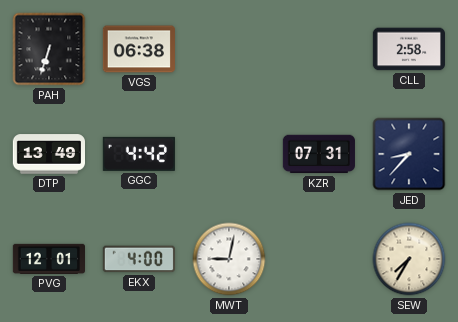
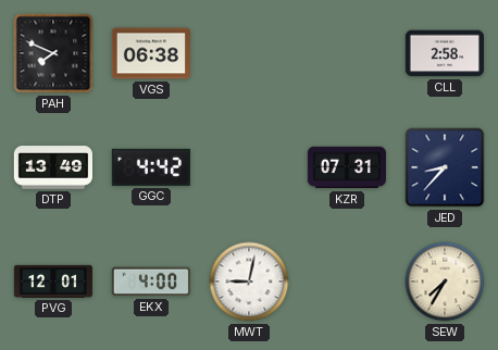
PAH: 6:33 -> 7:49
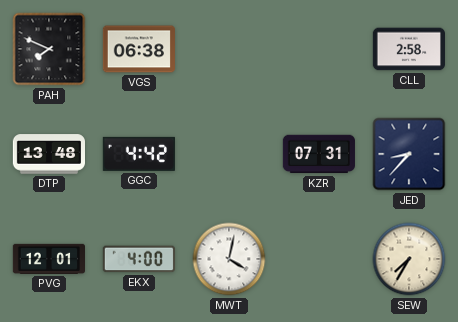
DTP: 13:49 -> 13:48
MWT: 9:02 -> 4:02
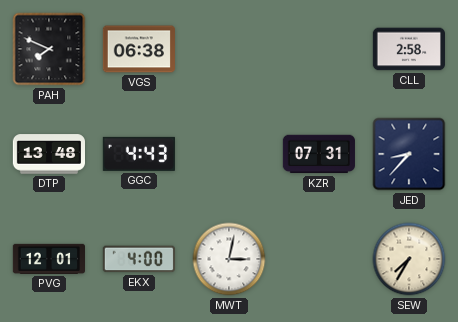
GGC: 4:42 -> 4:43
MWT: 4:02 -> 3:02
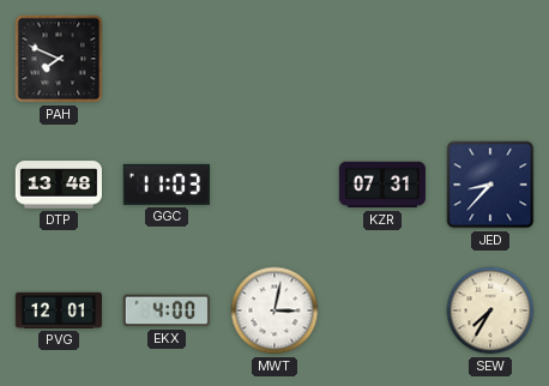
VGS: 06:38 -> none
CLL: 2:58 -> none
GGC: 4:43 -> 11:03
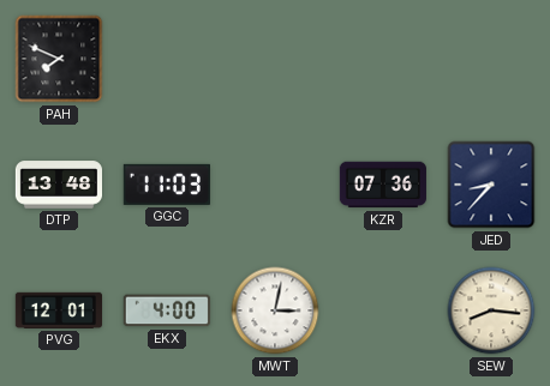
KZR: 07:31 -> 07:36
SEW: 7:35 -> 8:16
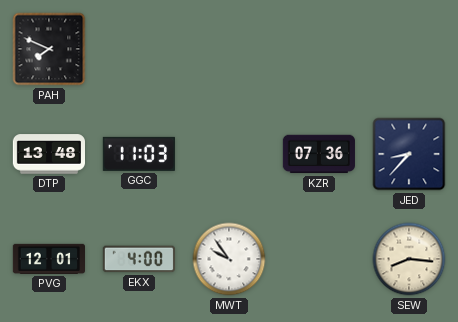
MWT: 3:02 -> 9:54
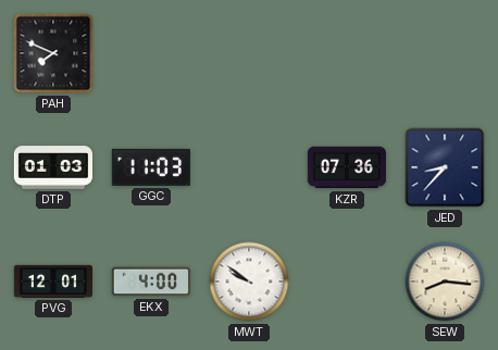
DTP: 13:48 -> 01:03
MWT: 9:54 -> 9:51
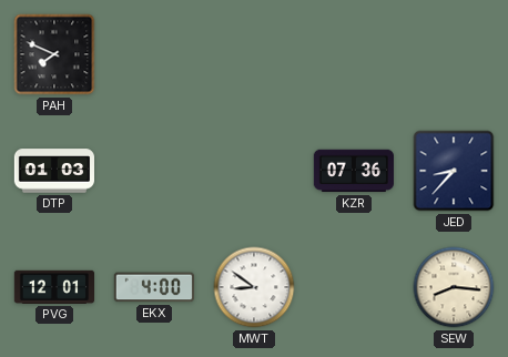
GGC: 11:03 -> none
MWT: 9:51 -> 8:51
